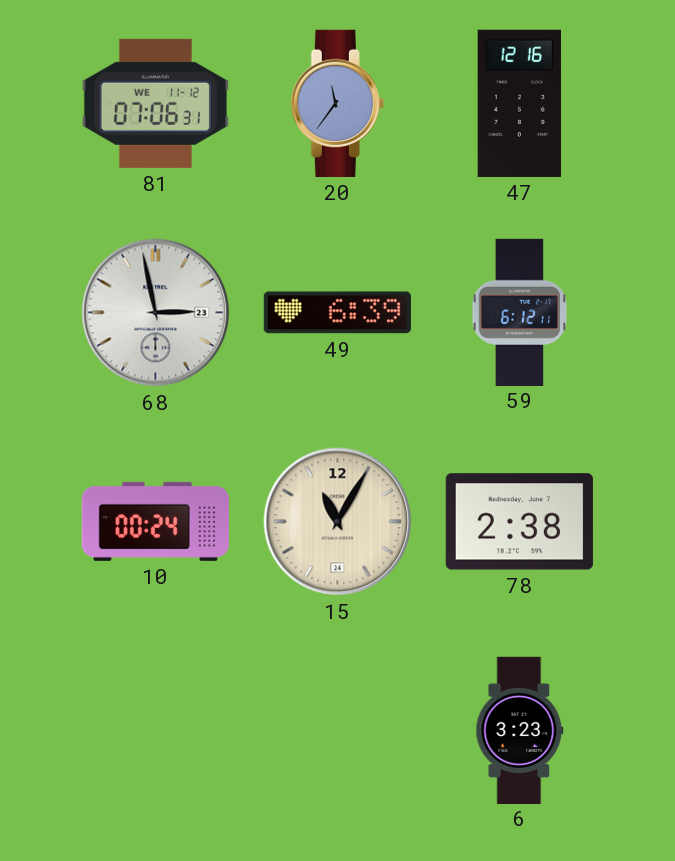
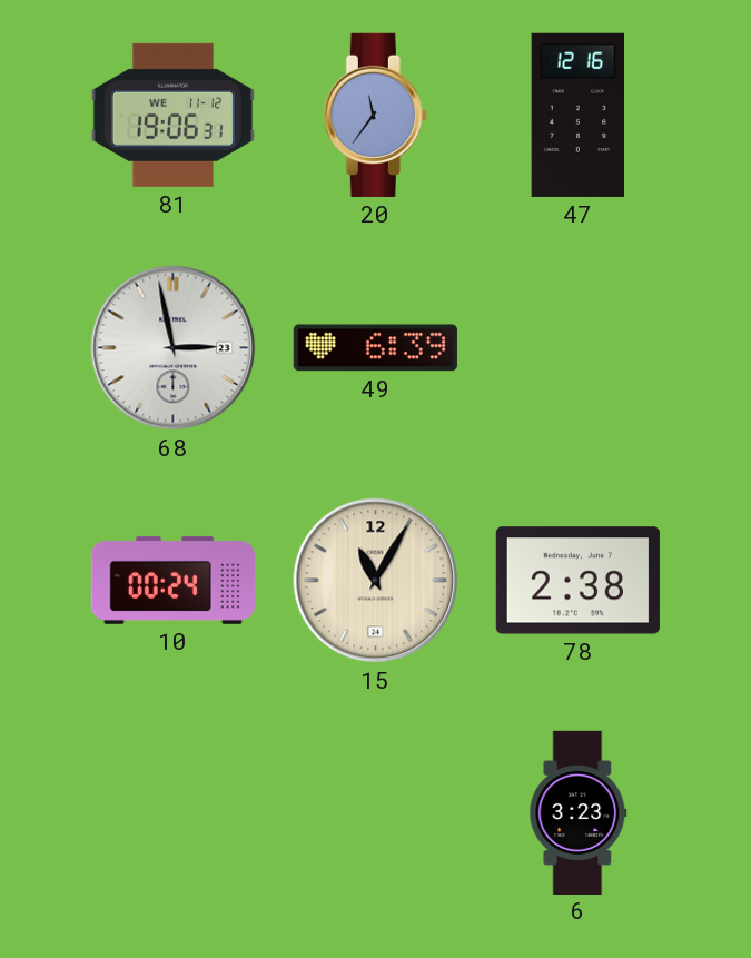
81: 07:06 -> 19:06
59: 6:12 -> none
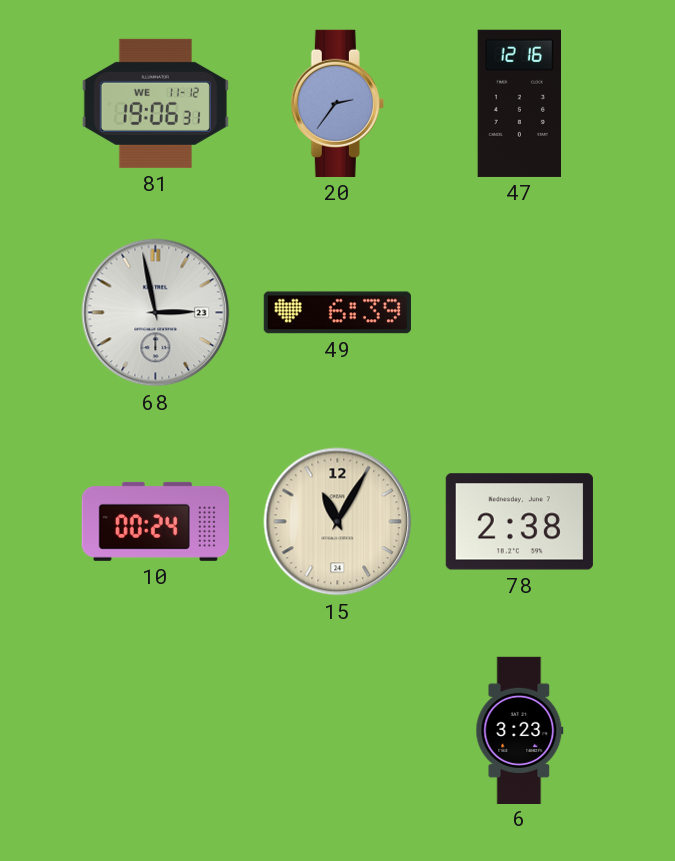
20: 11:36 -> 2:36
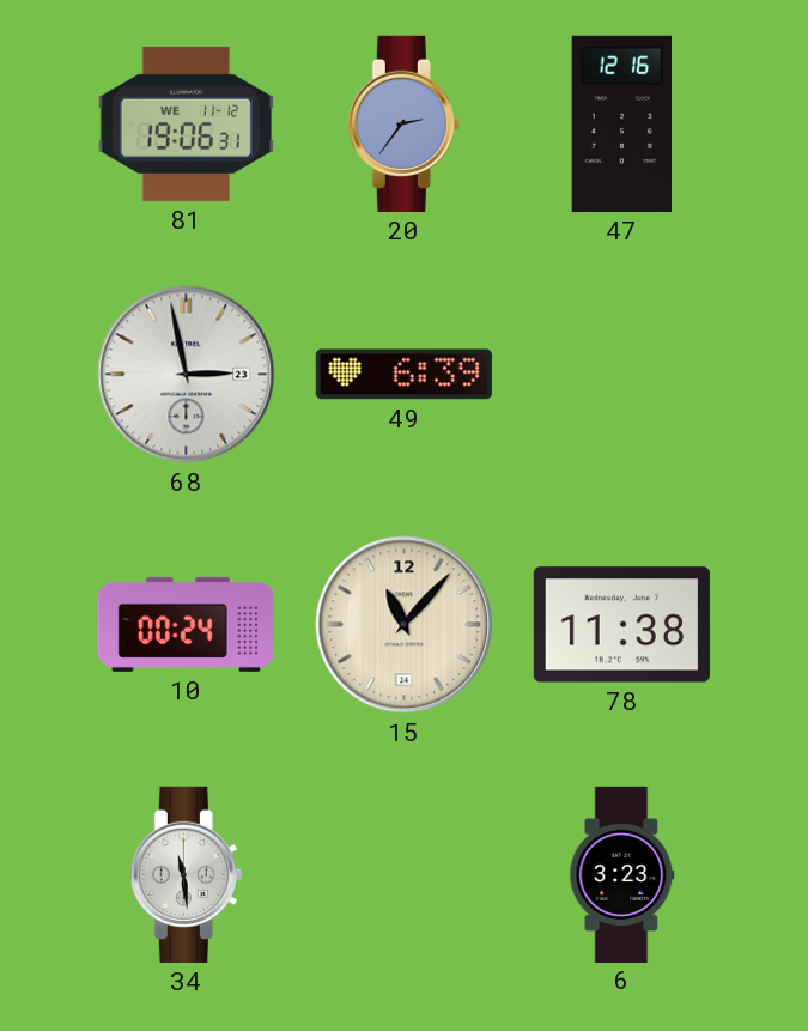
15: 11:05 -> 11:07
78: 2:38 -> 11:38
34: none -> 11:29
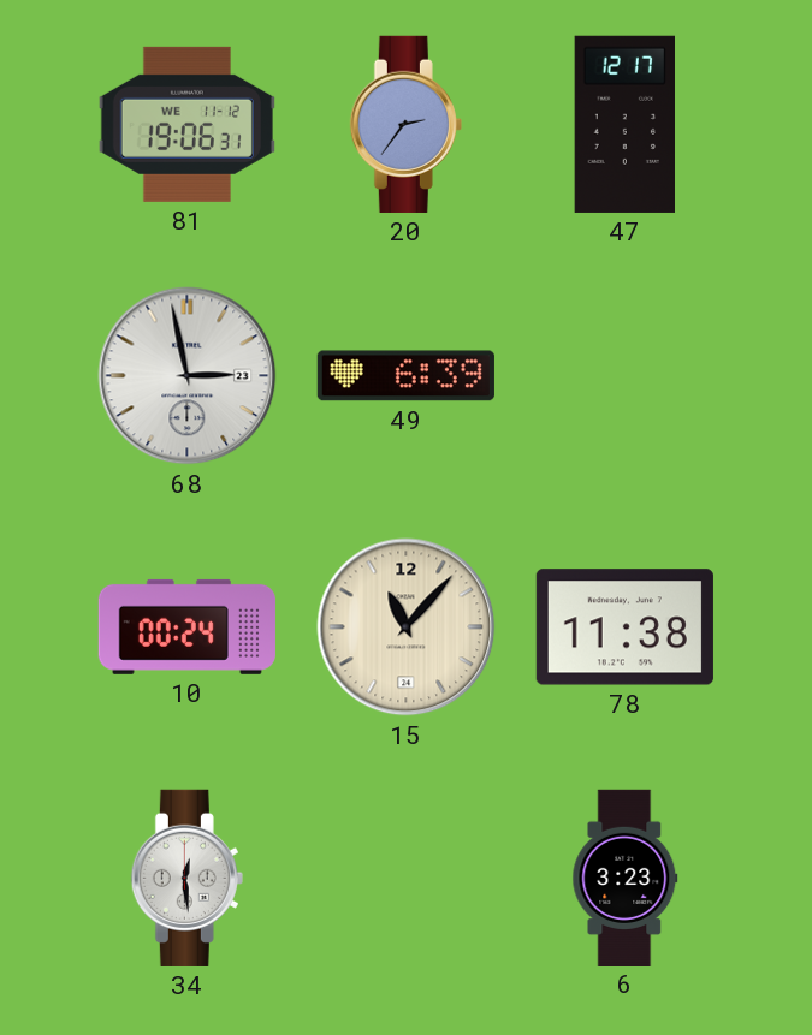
47: 12:16 -> 12:17
34: 11:29 -> 12:29
